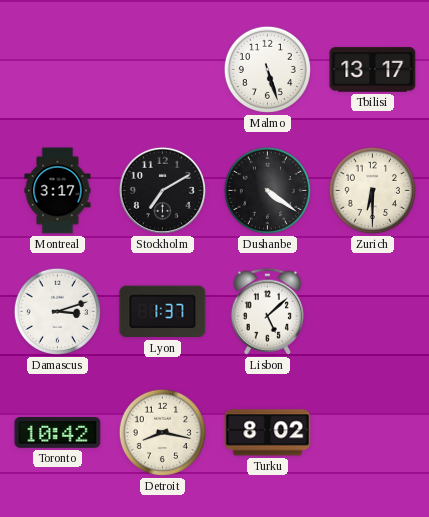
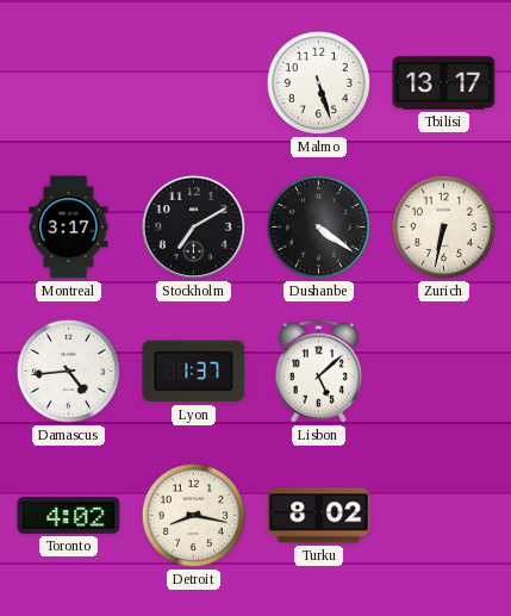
Zurich: 6:30 -> 6:32
Damascus: 3:12 -> 4:44
Toronto: 10:42 -> 4:02
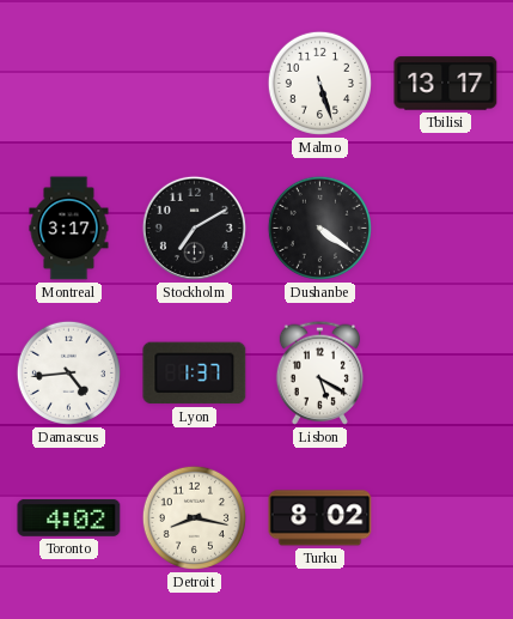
Zurich: 6:32 -> none
Lisbon: 5:08 -> 5:20
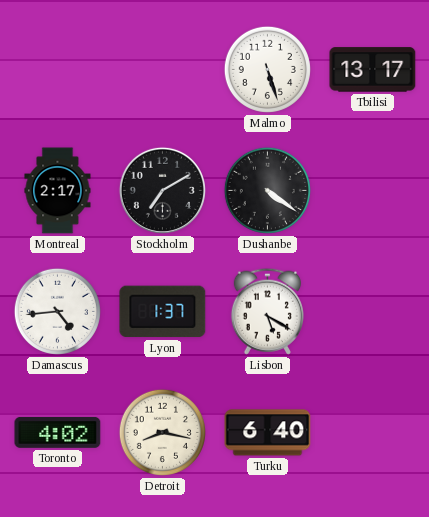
Montreal: 3:17 -> 2:17
Turku: 8:02 -> 6:40
